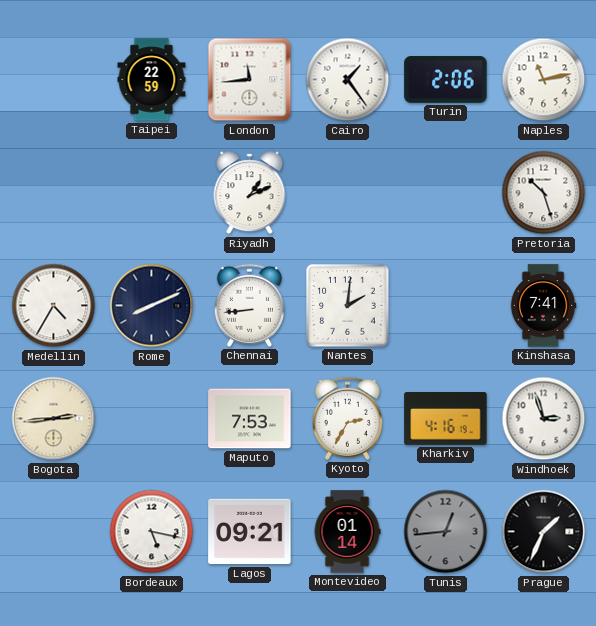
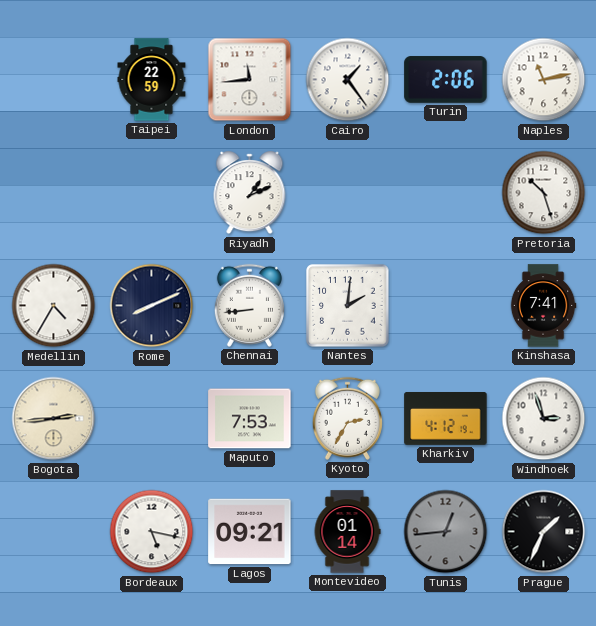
Kharkiv: 4:16 -> 4:12
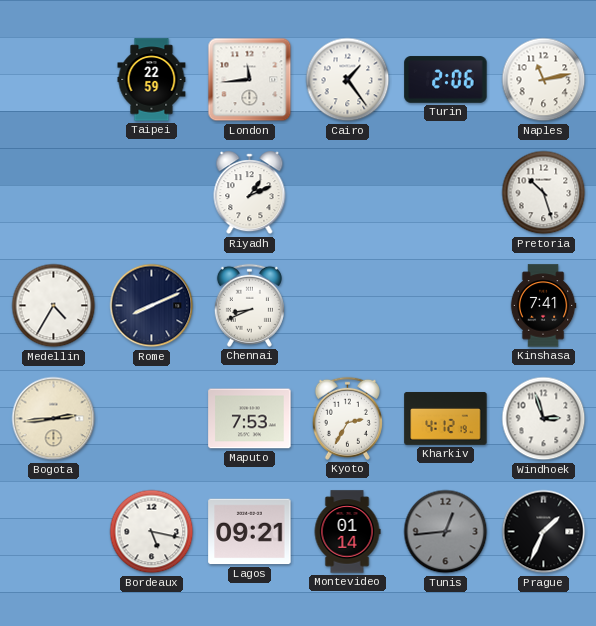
Chennai: 8:44 -> 8:41
Nantes: 2:01 -> none
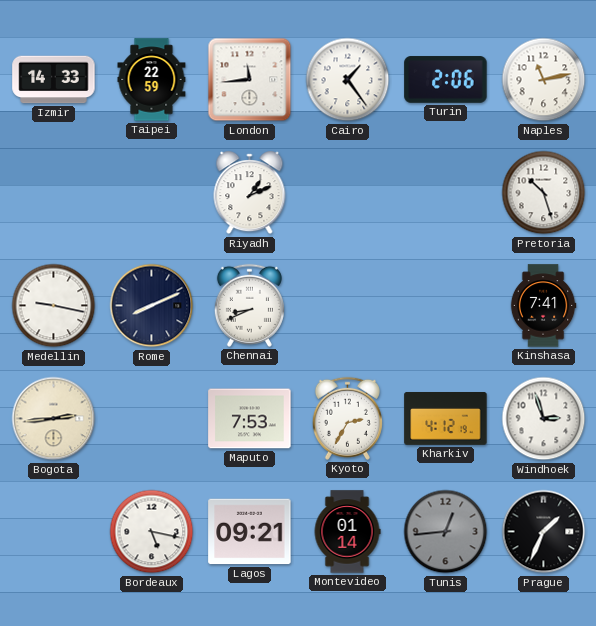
Izmir: none -> 14:33
Medellin: 4:35 -> 9:17
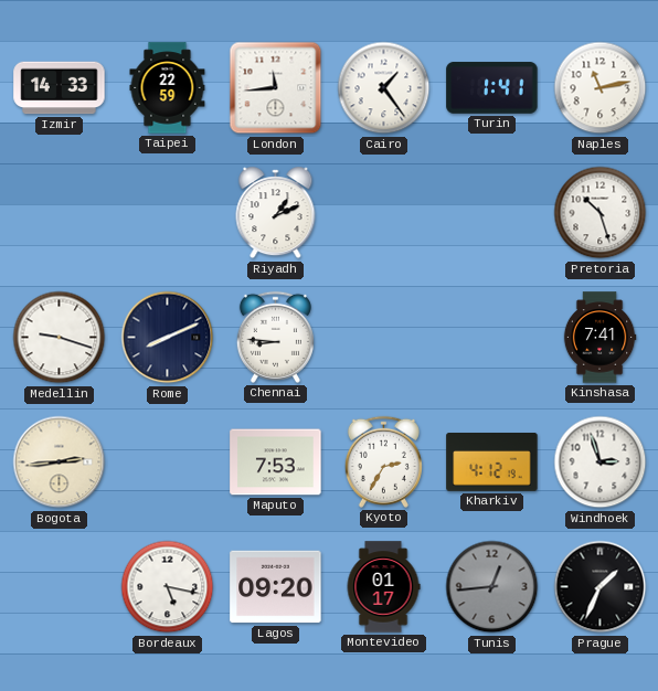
Turin: 2:06 -> 1:41
Medellin: 9:17 -> 9:18
Chennai: 8:41 -> 8:46
Lagos: 09:21 -> 09:20
Montevideo: 01:14 -> 01:17
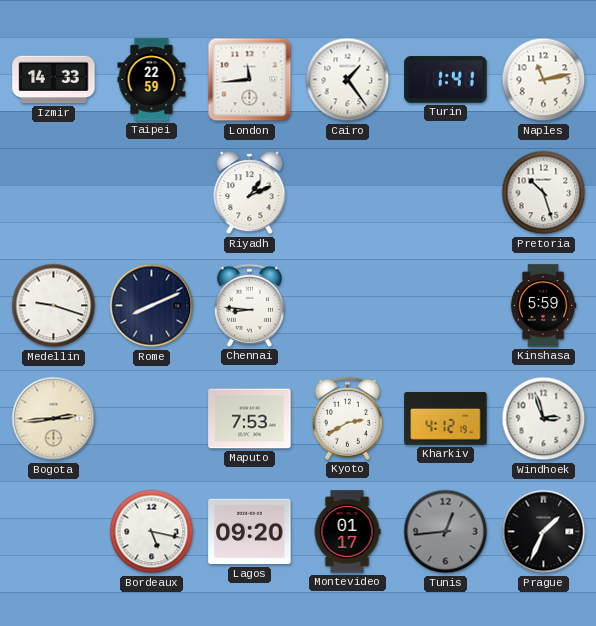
Kinshasa: 7:41 -> 5:59
Kyoto: 2:35 -> 2:40
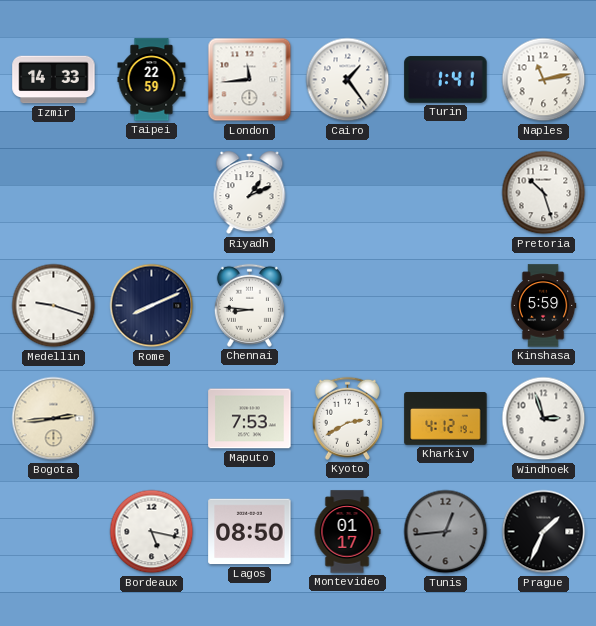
Lagos: 09:20 -> 08:50
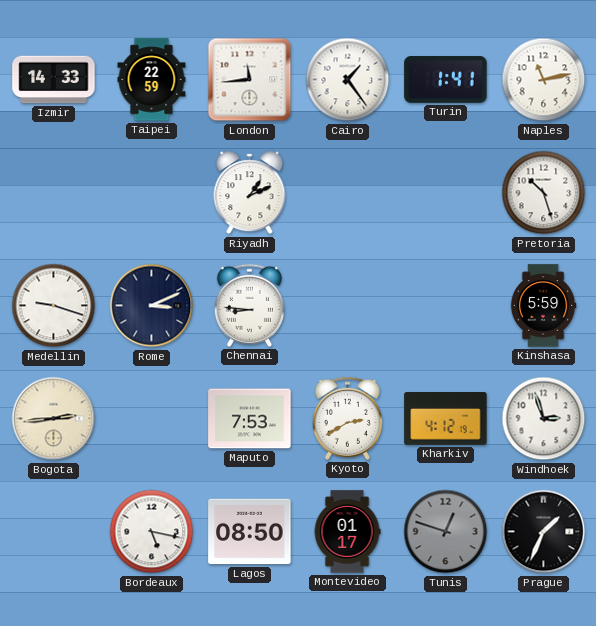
Rome: 8:11 -> 3:11
Tunis: 12:44 -> 12:48
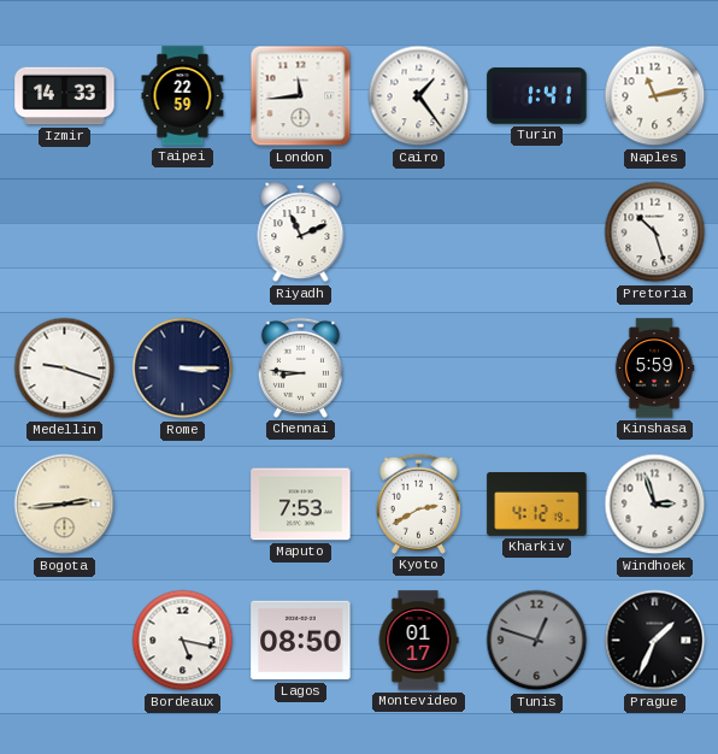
Riyadh: 1:11 -> 11:11
Rome: 3:11 -> 3:15
